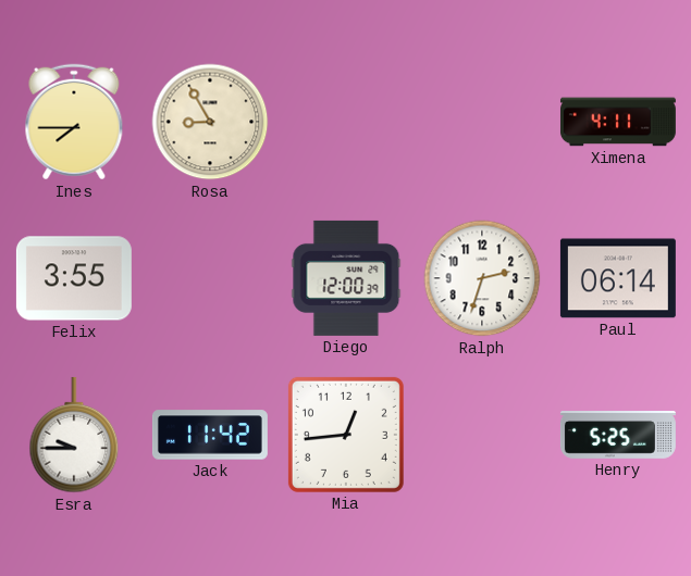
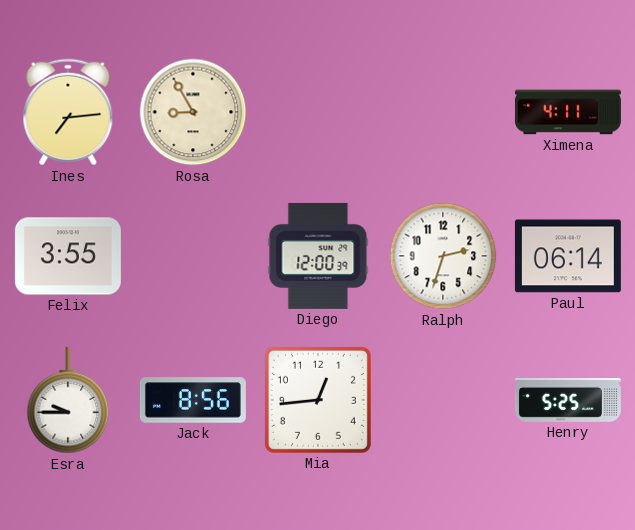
Ines: 7:45 -> 7:14
Jack: 11:42 -> 8:56
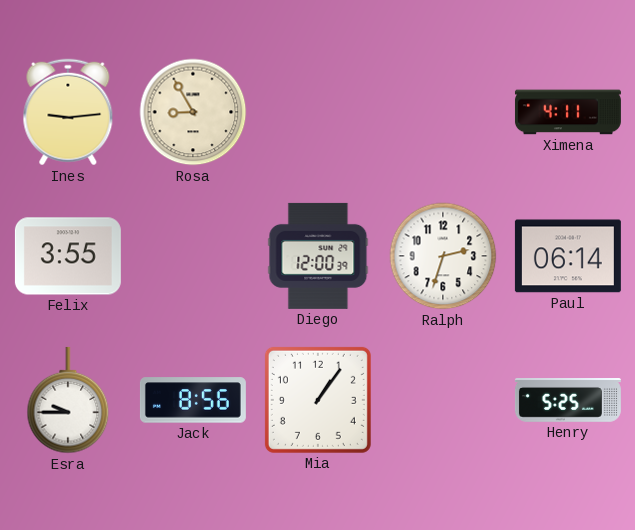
Ines: 7:14 -> 9:14
Mia: 12:44 -> 1:06
